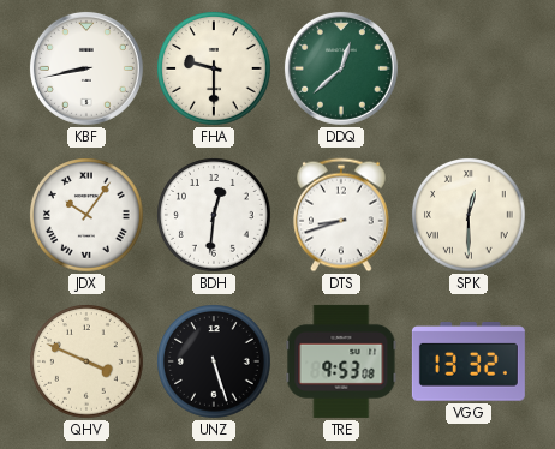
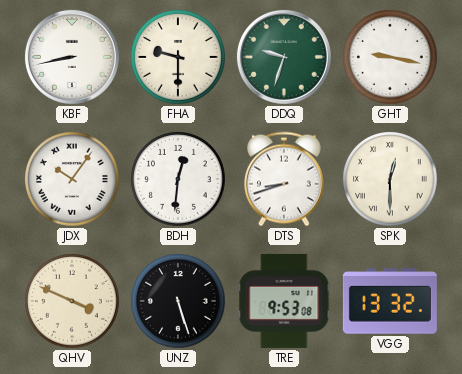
DDQ: 12:38 -> 9:33
GHT: none -> 9:17
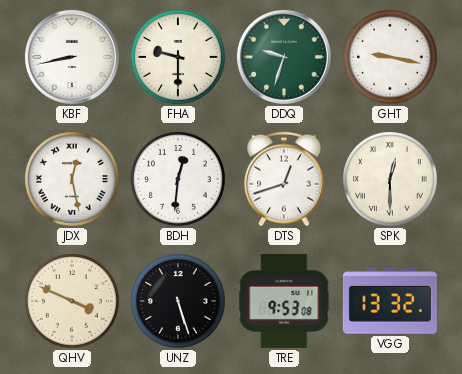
JDX: 10:06 -> 12:28
DTS: 8:42 -> 12:42
